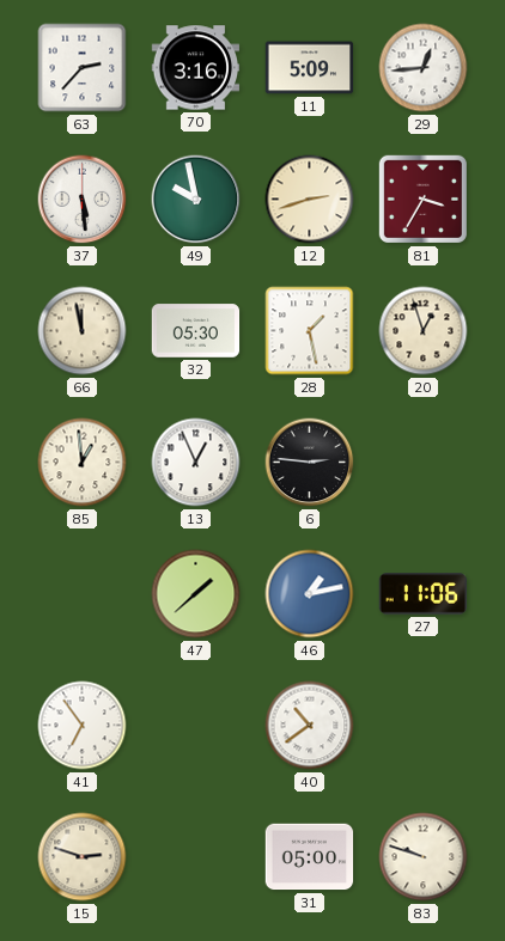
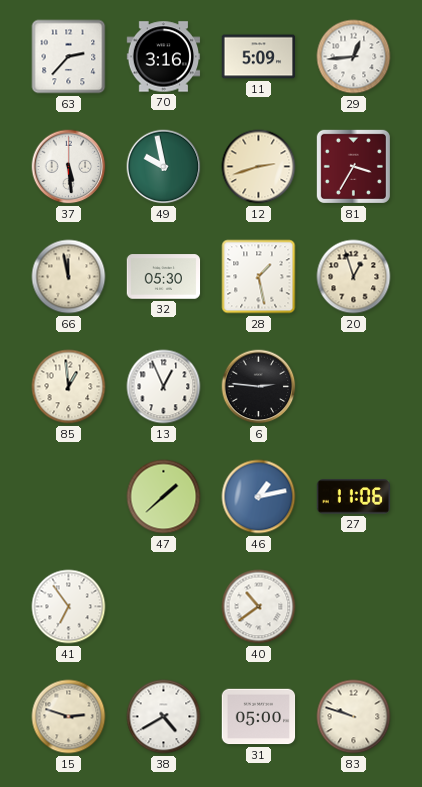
38: none -> 4:40
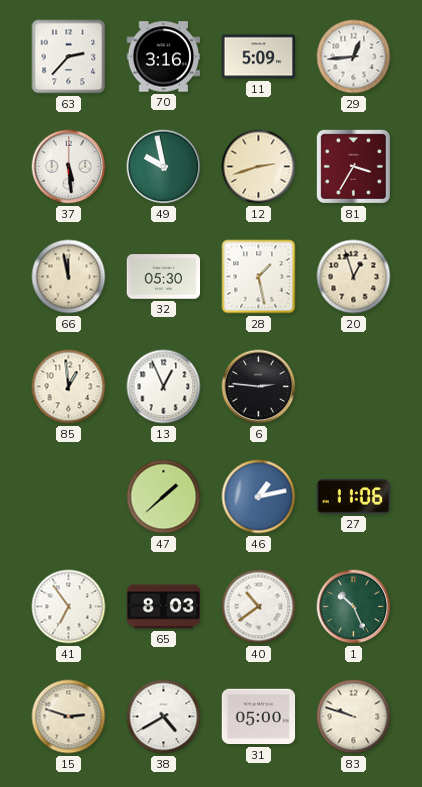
65: none -> 8:03
1: none -> 10:26
